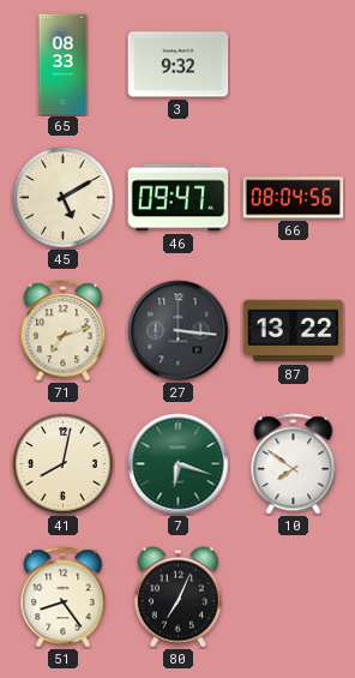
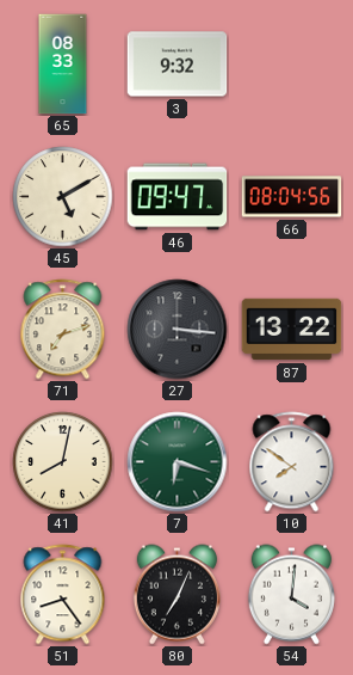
54: none -> 4:01
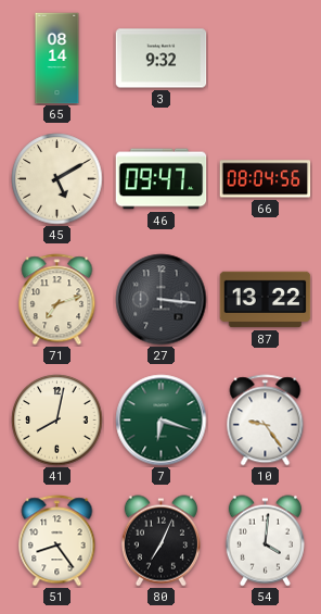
65: 08:33 -> 08:14
10: 7:51 -> 9:24
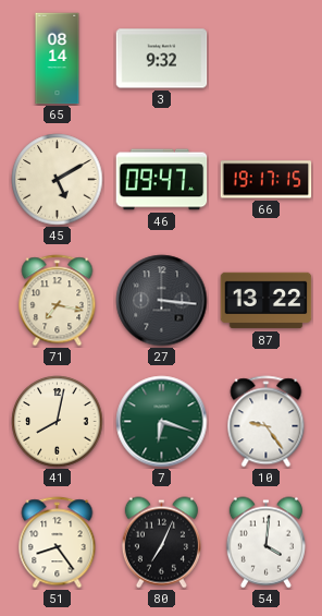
66: 08:04 -> 19:17
71: 7:12 -> 7:17
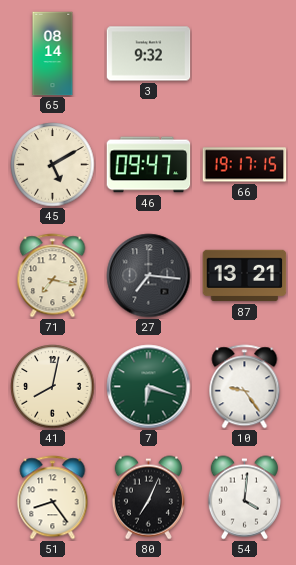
27: 3:16 -> 7:16
87: 13:22 -> 13:21
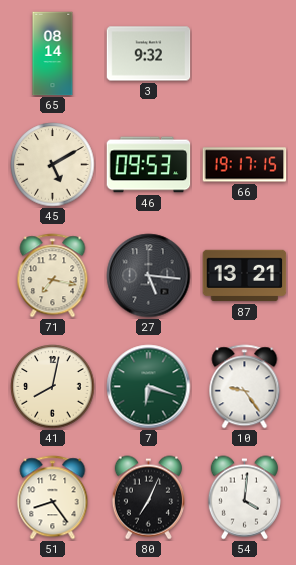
46: 09:47 -> 09:53
27: 7:16 -> 5:16
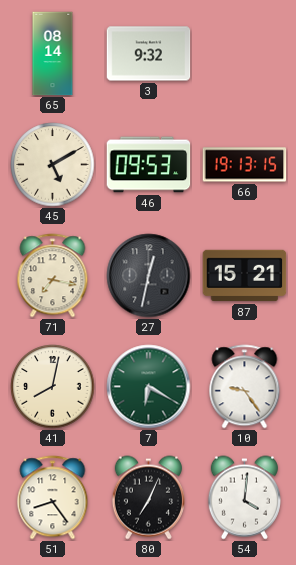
66: 19:17 -> 19:13
27: 5:16 -> 12:32
87: 13:21 -> 15:21
7: 6:18 -> 6:20
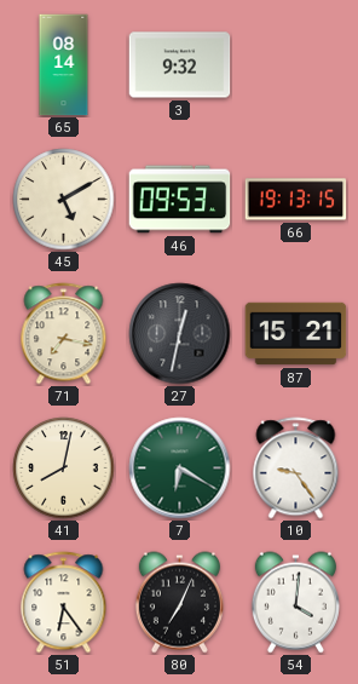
51: 8:24 -> 6:24
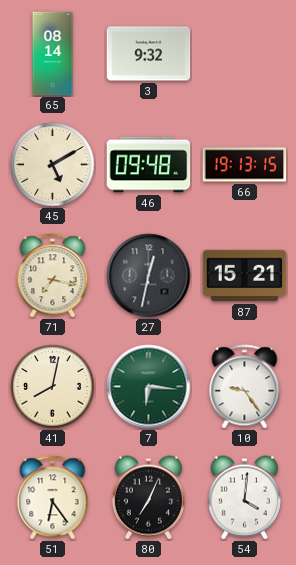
46: 09:53 -> 09:48
7: 6:20 -> 6:16
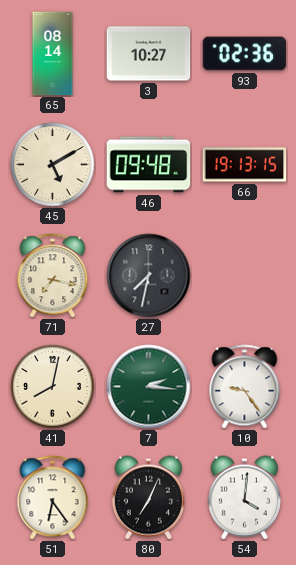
3: 9:32 -> 10:27
93: none -> 02:36
27: 12:32 -> 7:32
87: 15:21 -> none
7: 6:16 -> 2:16
